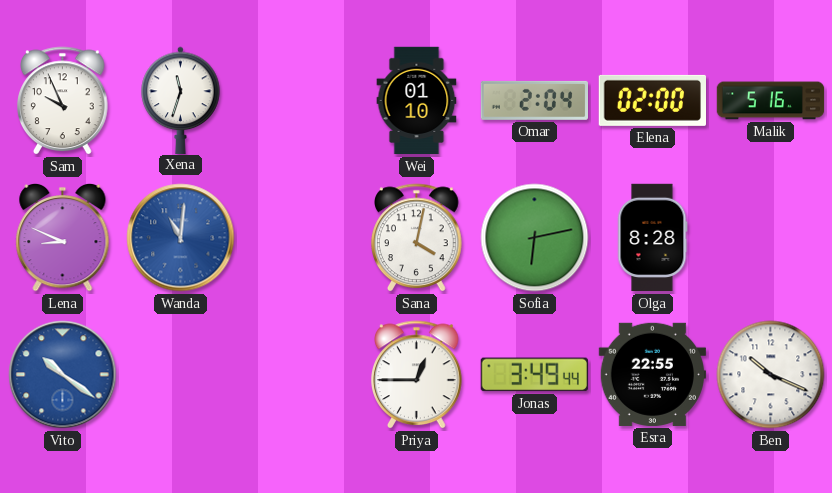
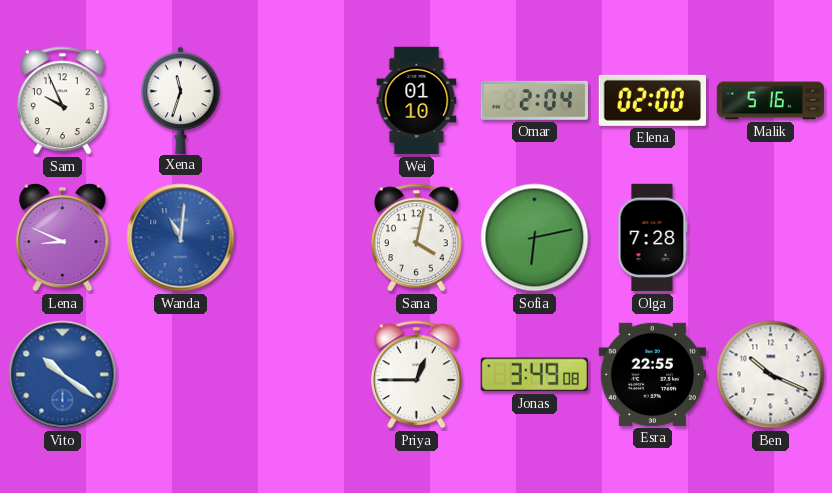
Olga: 8:28 -> 7:28
Jonas: 3:49:44 -> 3:49:08
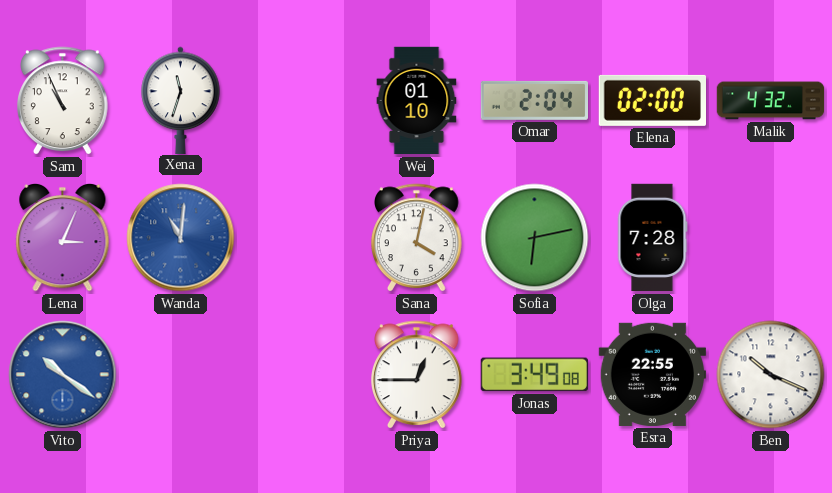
Sam: 9:56 -> 10:56
Malik: 5:16 -> 4:32
Lena: 8:49 -> 3:04
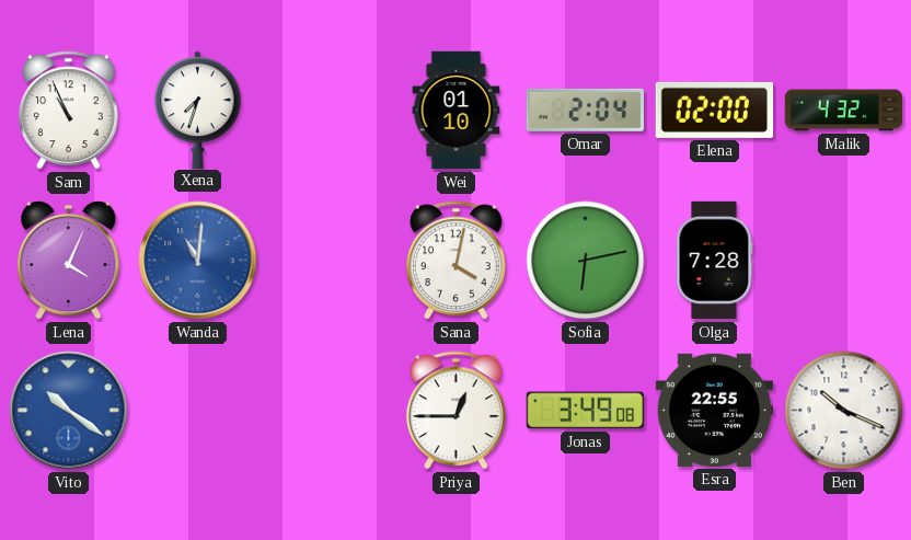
Xena: 11:33 -> 7:33
Lena: 3:04 -> 4:04
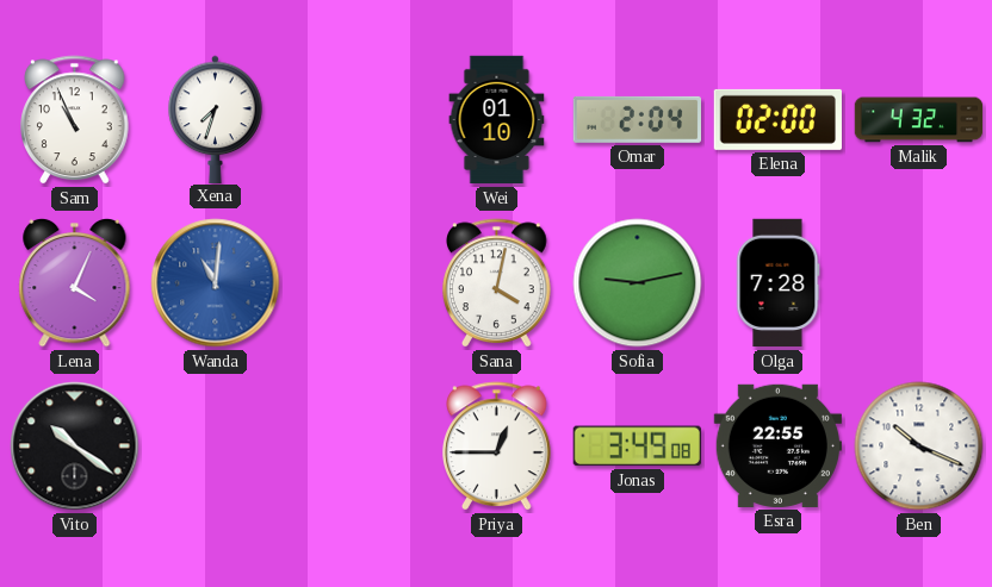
Sofia: 6:13 -> 9:13
Vito dial: blue -> black
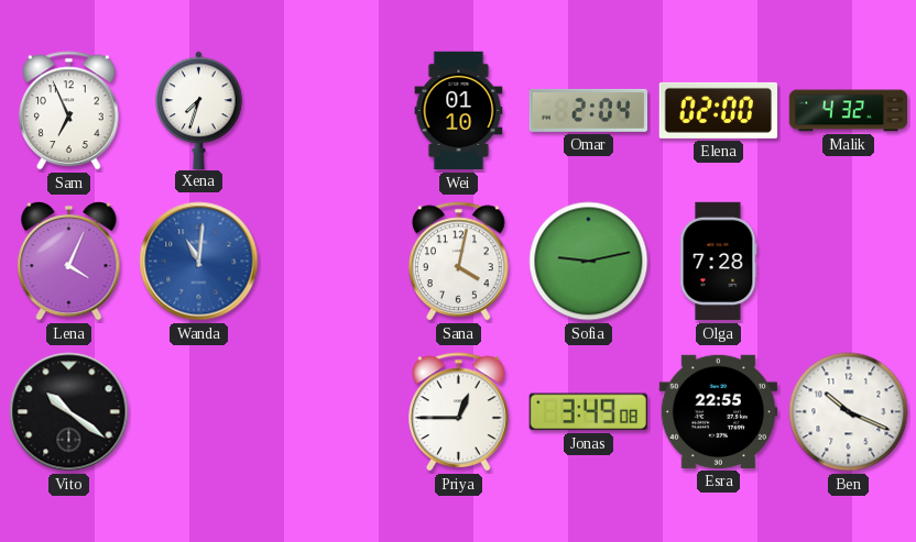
Sam: 10:56 -> 6:56
